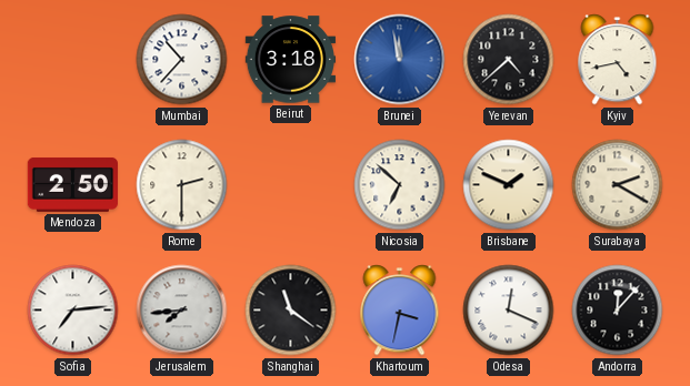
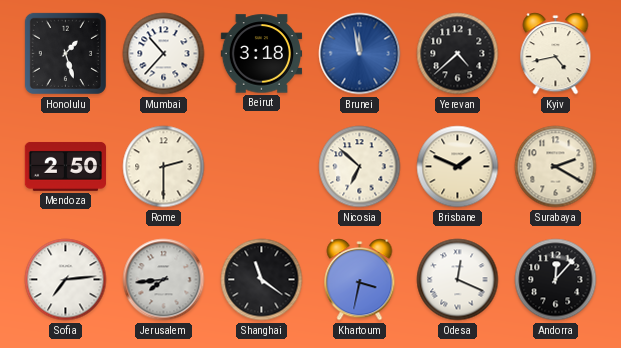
Honolulu: none -> 1:27
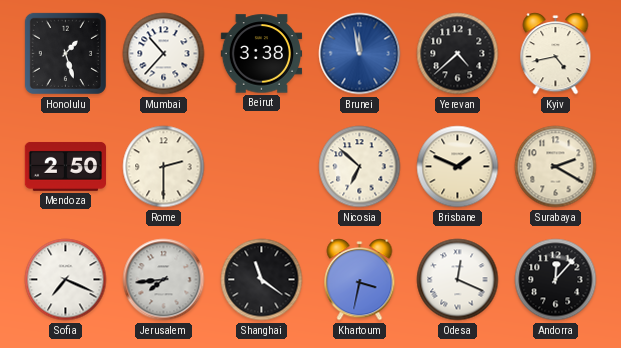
Beirut: 3:18 -> 3:38
Sofia: 7:14 -> 7:19
